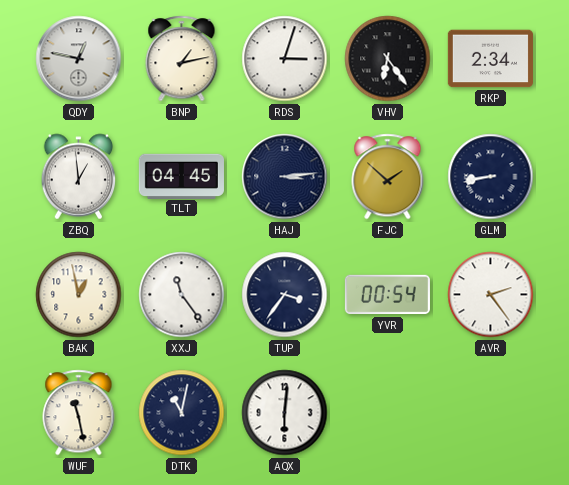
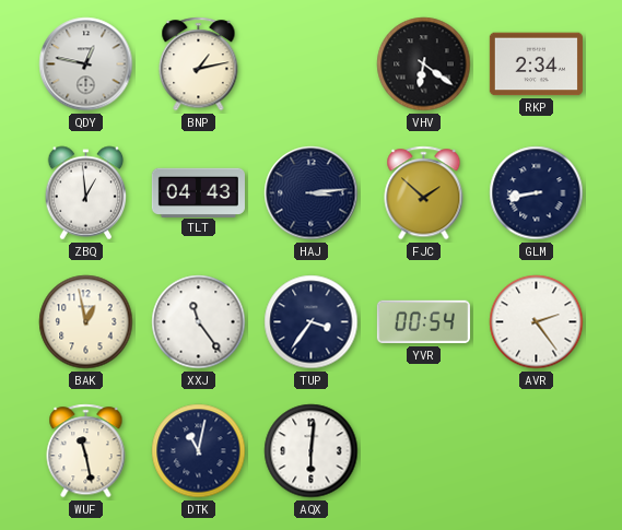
RDS: 3:03 -> none
VHV: 6:24 -> 6:21
TLT: 04:45 -> 04:43
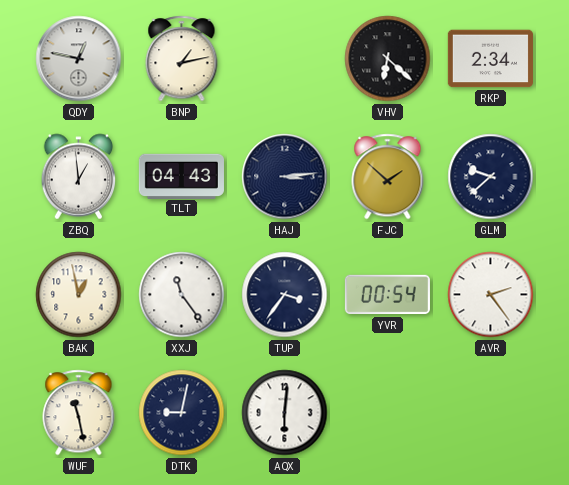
VHV: 6:21 -> 6:22
GLM: 8:43 -> 9:38
DTK: 11:02 -> 9:02
